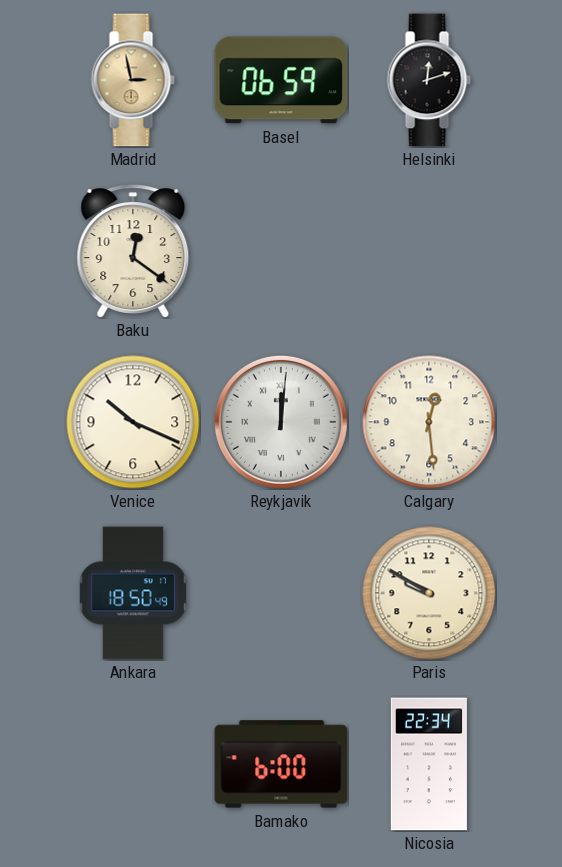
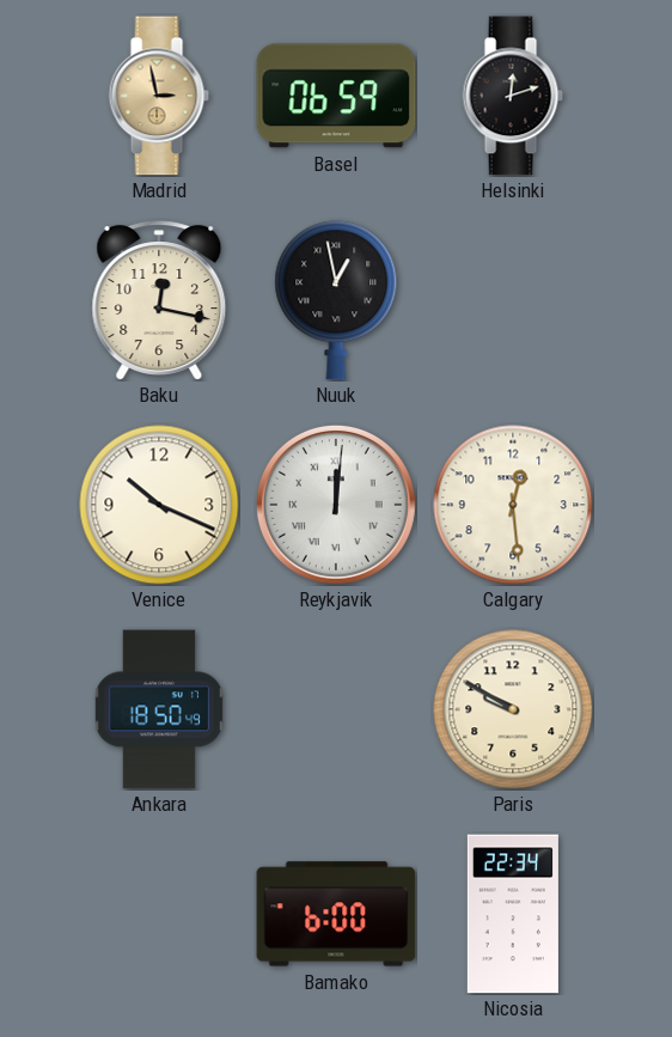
Baku: 12:21 -> 12:17
Nuuk: none -> 12:58
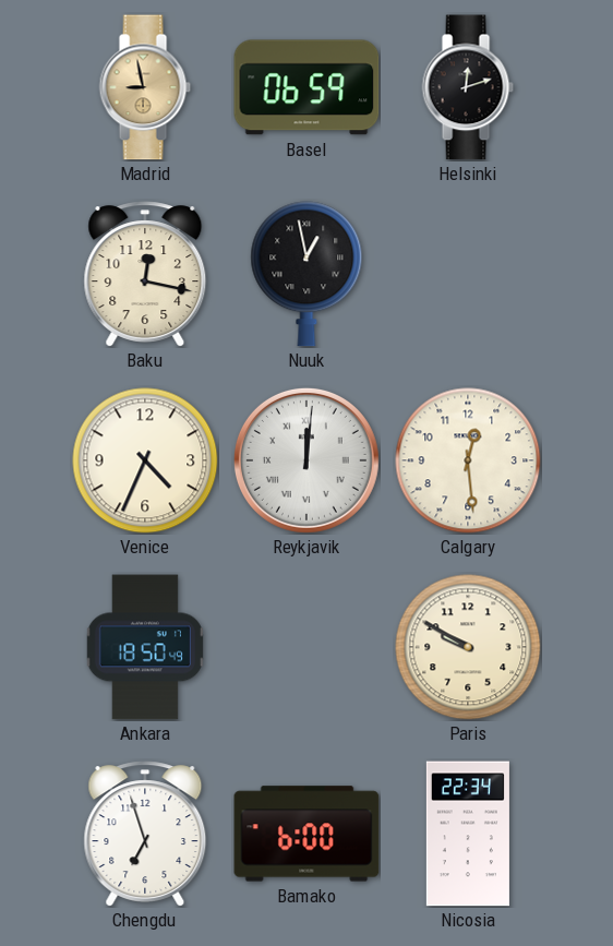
Madrid: 2:58 -> 8:58
Venice: 10:19 -> 4:34
Chengdu: none -> 6:57
